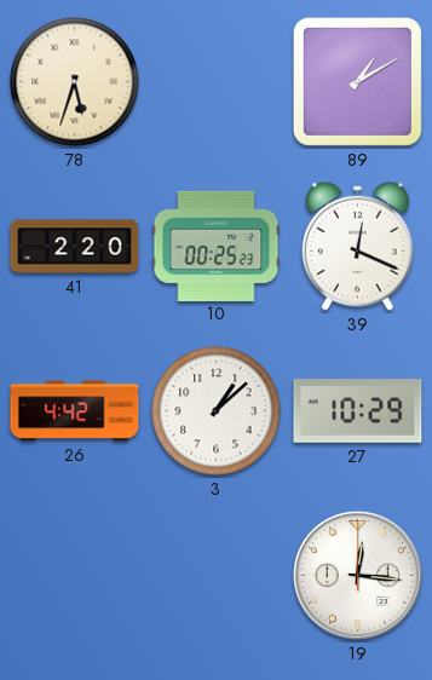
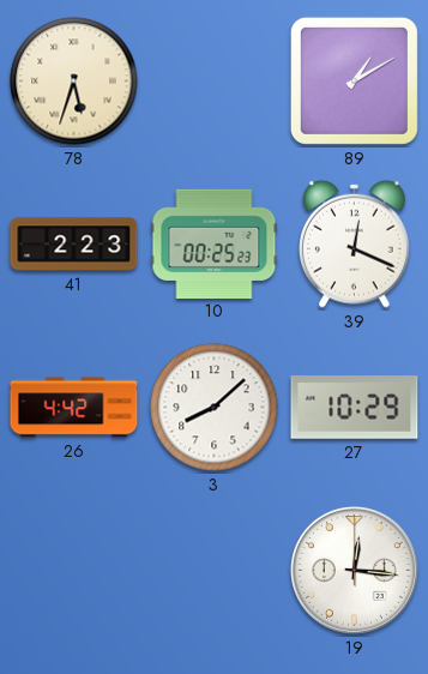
41: 2:20 -> 2:23
3: 1:08 -> 8:08
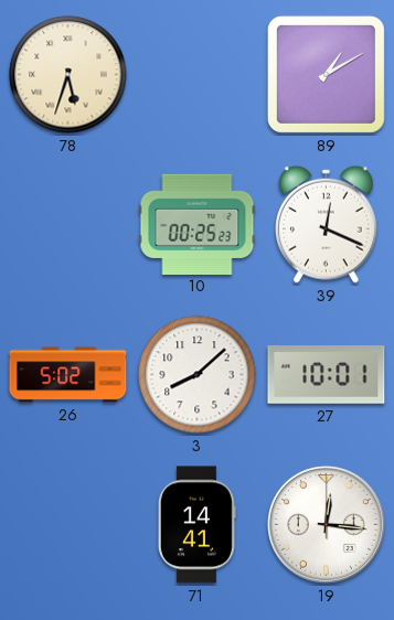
41: 2:23 -> none
26: 4:42 -> 5:02
27: 10:29 -> 10:01
71: none -> 14:41
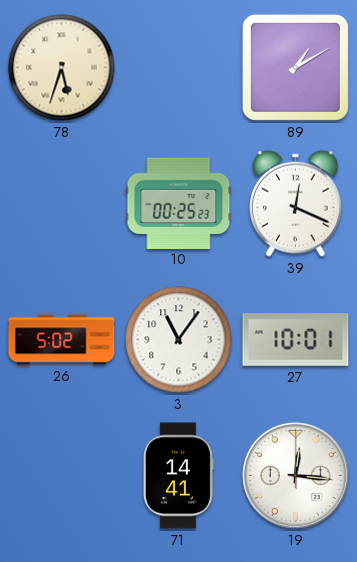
3: 8:08 -> 11:06
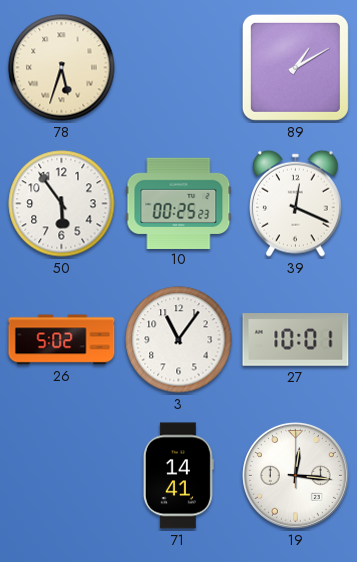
50: none -> 5:54
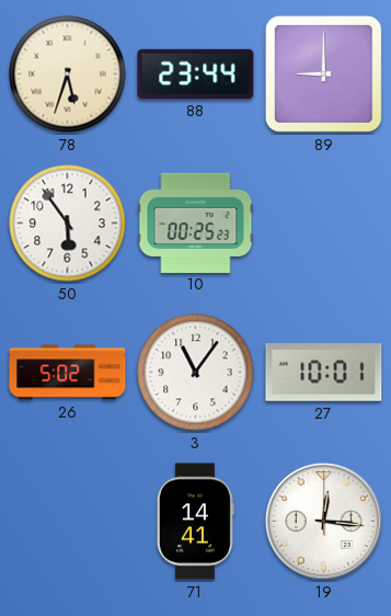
88: none -> 23:44
89: 1:10 -> 9:00
39: 12:19 -> none
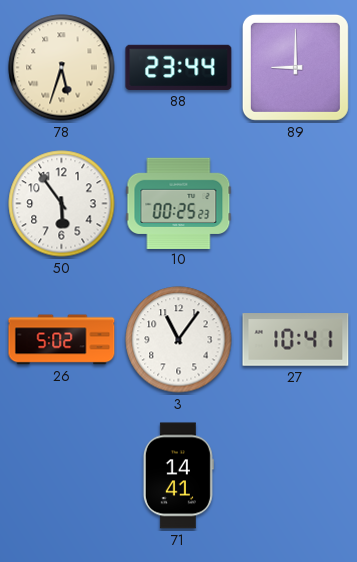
27: 10:01 -> 10:41
19: 12:16 -> none
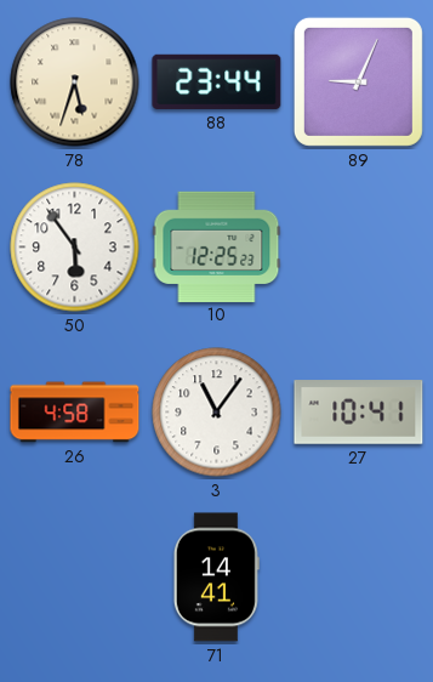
89: 9:00 -> 9:04
10: 00:25 -> 12:25
26: 5:02 -> 4:58
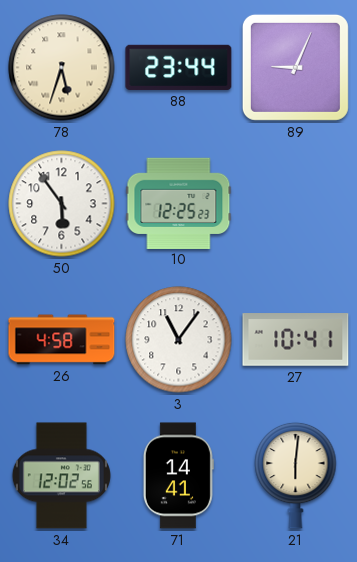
34: none -> 12:02
21: none -> 6:01
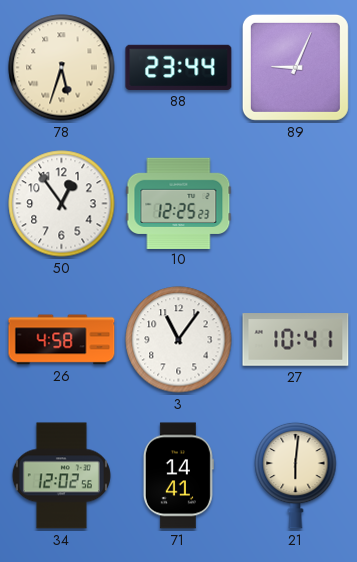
50: 5:54 -> 12:54
